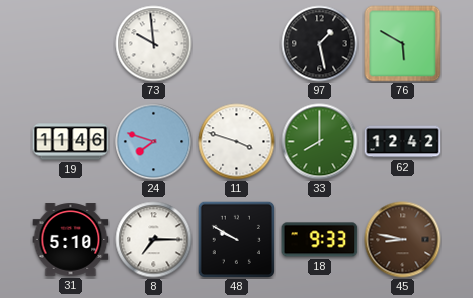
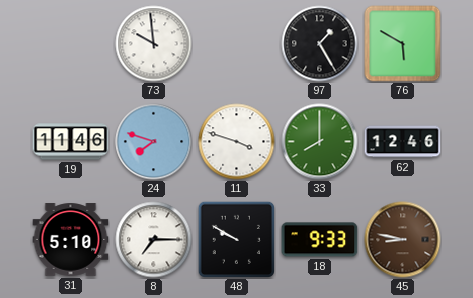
97: 1:28 -> 1:25
62: 12:42 -> 12:46
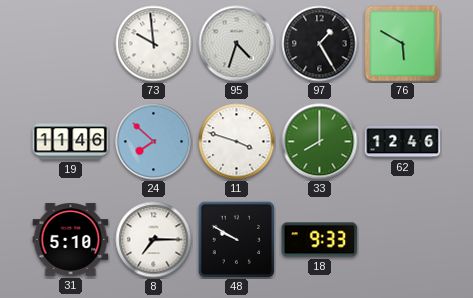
95: none -> 4:33
24: 7:48 -> 7:52
45: 8:47 -> none
